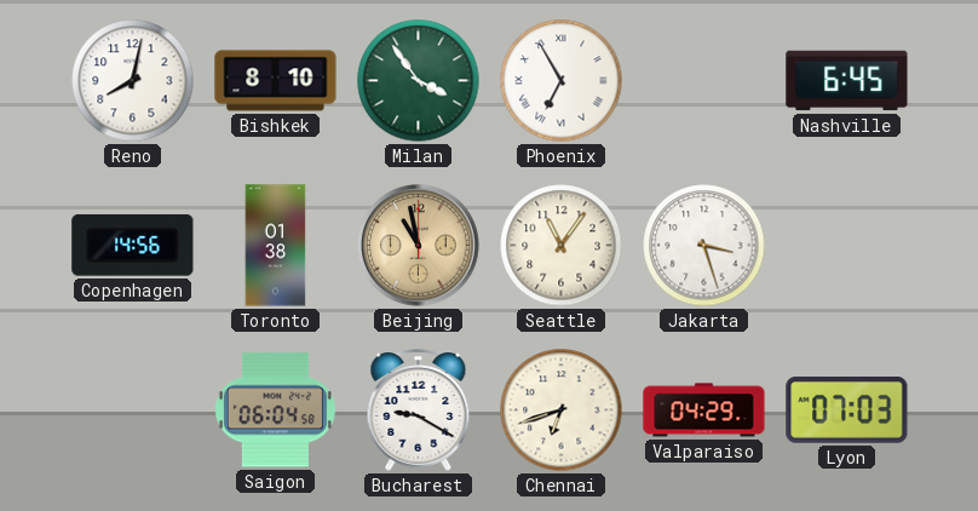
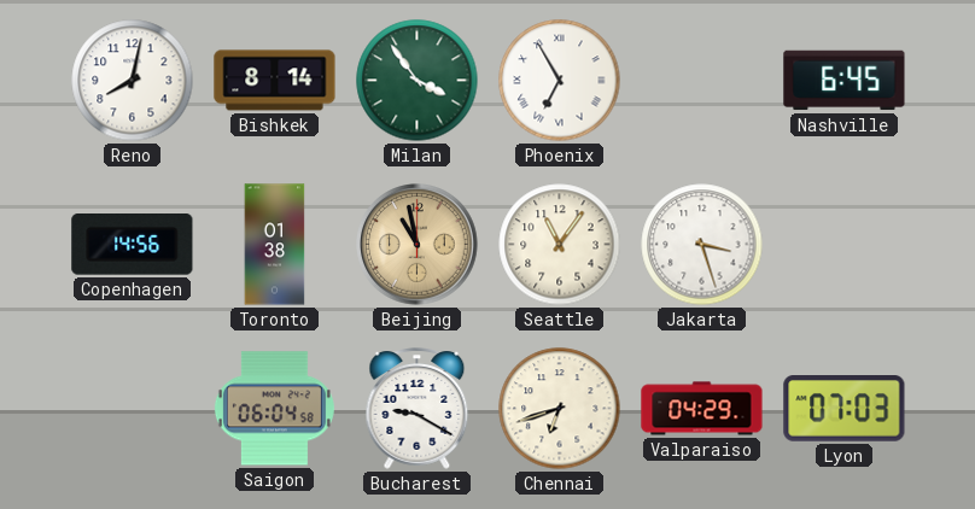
Bishkek: 8:10 -> 8:14
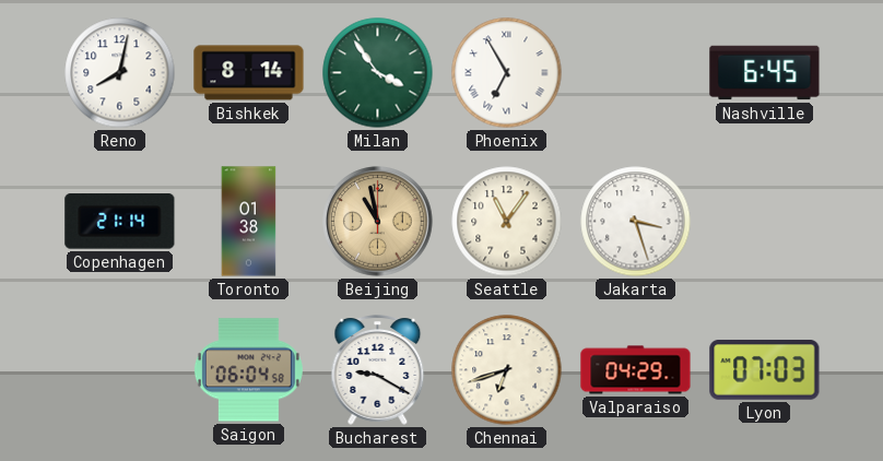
Copenhagen: 14:56 -> 21:14
